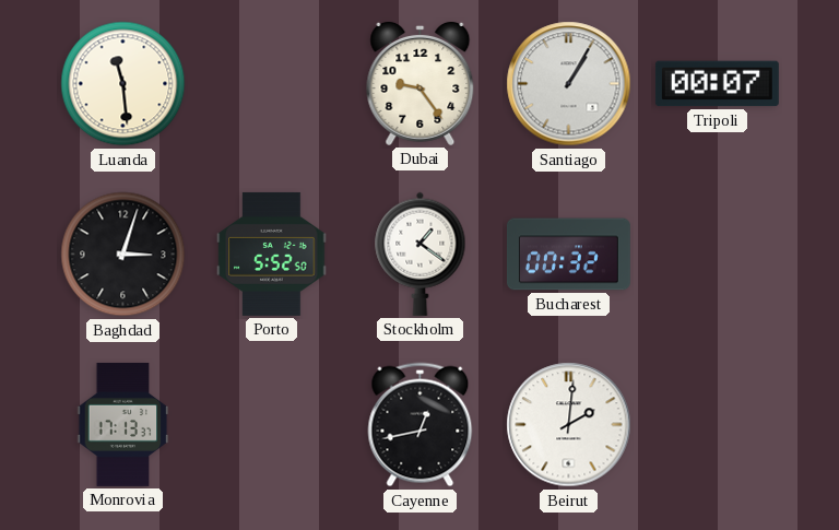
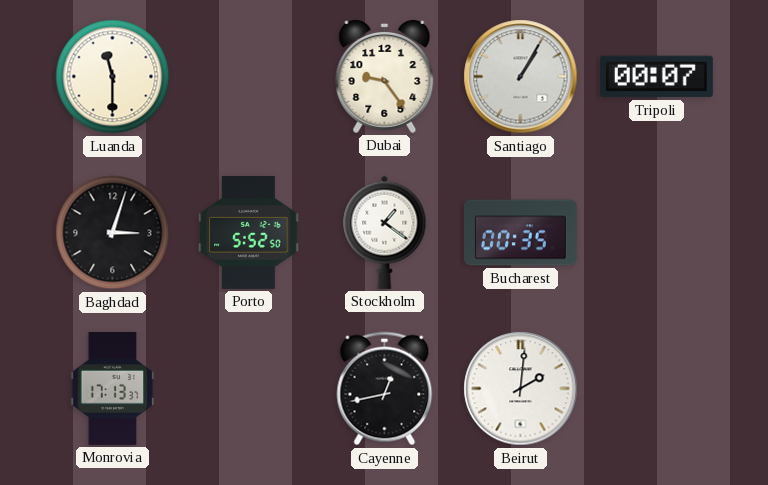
Luanda: 11:29 -> 11:30
Bucharest: 00:32 -> 00:35
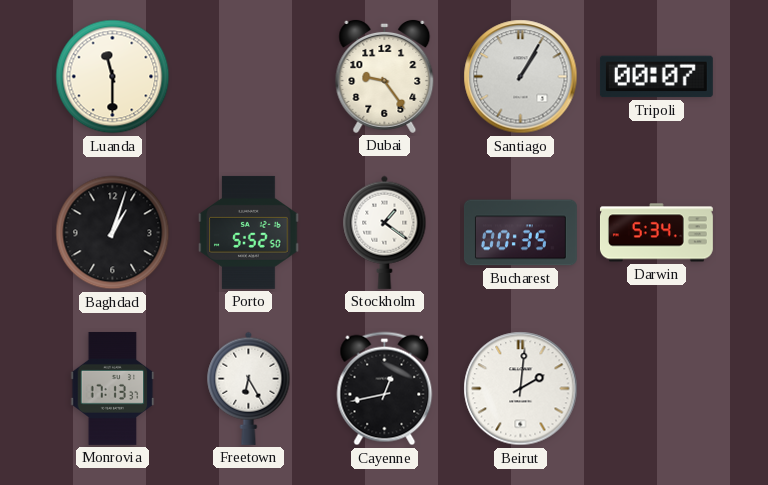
Baghdad: 3:03 -> 1:03
Darwin: none -> 5:34
Freetown: none -> 6:25
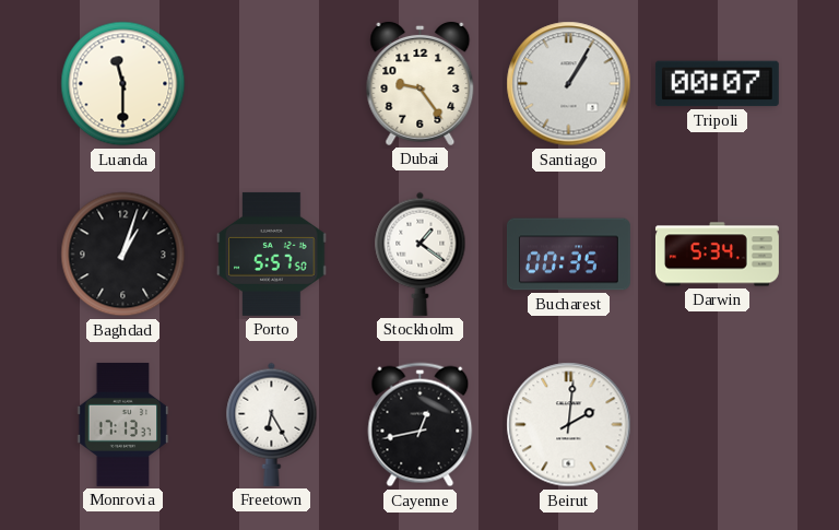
Porto: 5:52 -> 5:57
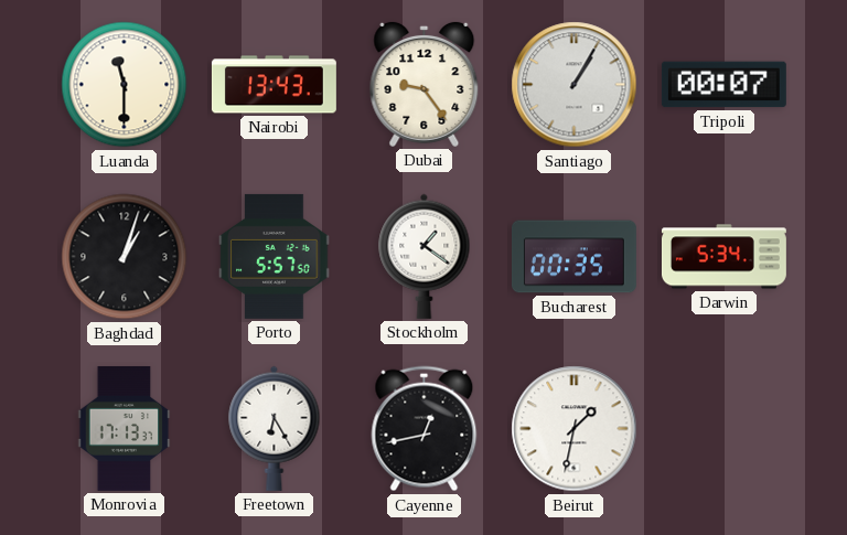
Nairobi: none -> 13:43
Beirut: 2:01 -> 1:32
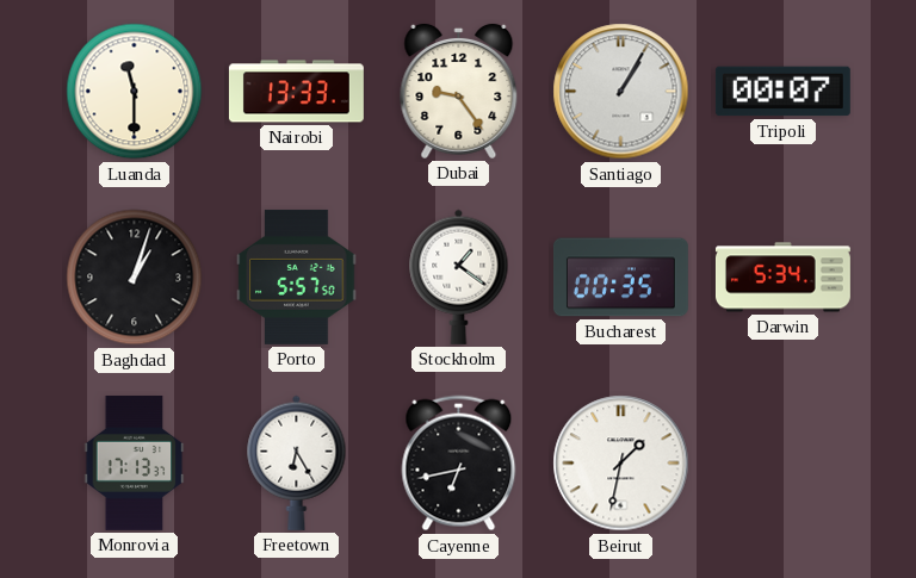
Nairobi: 13:43 -> 13:33
Cayenne: 12:43 -> 6:43
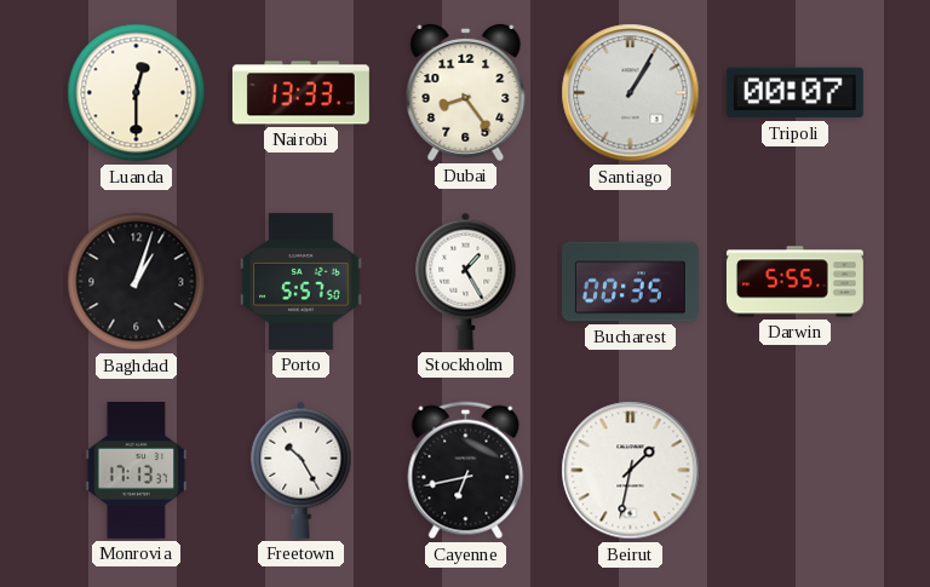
Luanda: 11:30 -> 12:30
Dubai: 9:24 -> 8:24
Stockholm: 1:21 -> 1:25
Darwin: 5:34 -> 5:55
Freetown: 6:25 -> 10:25
